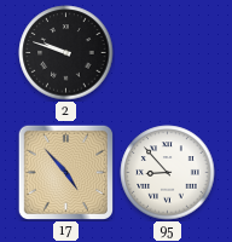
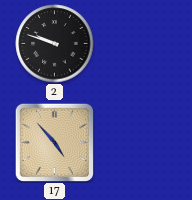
95: 8:53 -> none
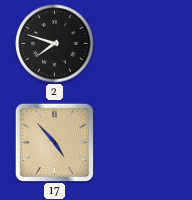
2: 9:48 -> 7:48
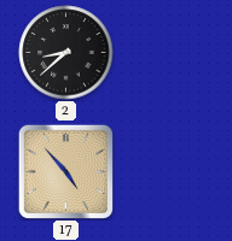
2: 7:48 -> 8:38
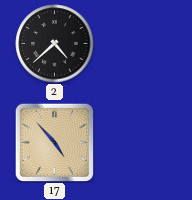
2: 8:38 -> 4:38
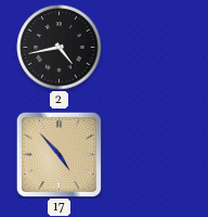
2: 4:38 -> 4:43
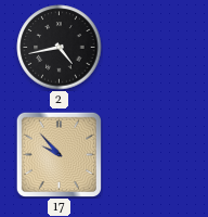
17: 4:53 -> 9:53
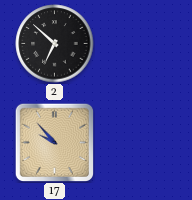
2: 4:43 -> 6:52
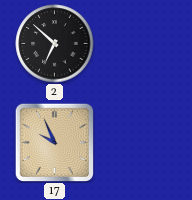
17: 9:53 -> 9:56
